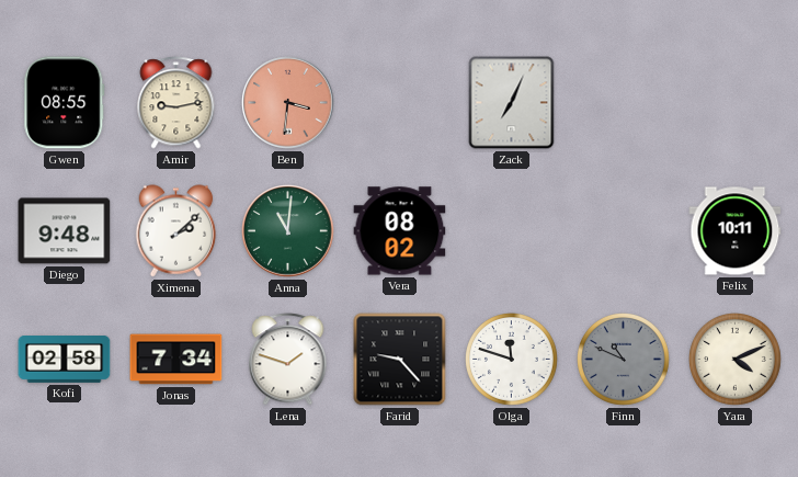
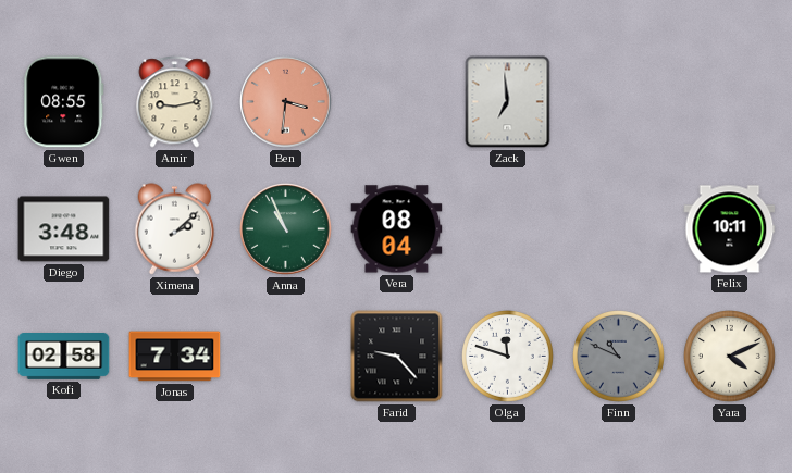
Zack: 7:04 -> 6:59
Diego: 9:48 -> 3:48
Anna: 11:01 -> 10:56
Vera: 08:02 -> 08:04
Lena: 1:48 -> none
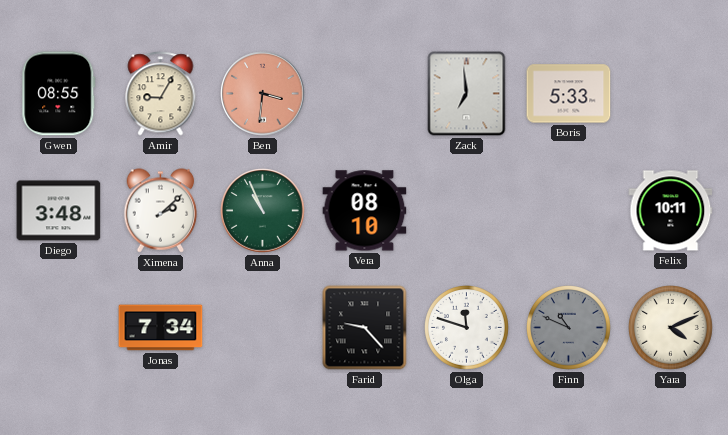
Amir: 9:13 -> 9:05
Boris: none -> 5:33
Vera: 08:04 -> 08:10
Kofi: 02:58 -> none
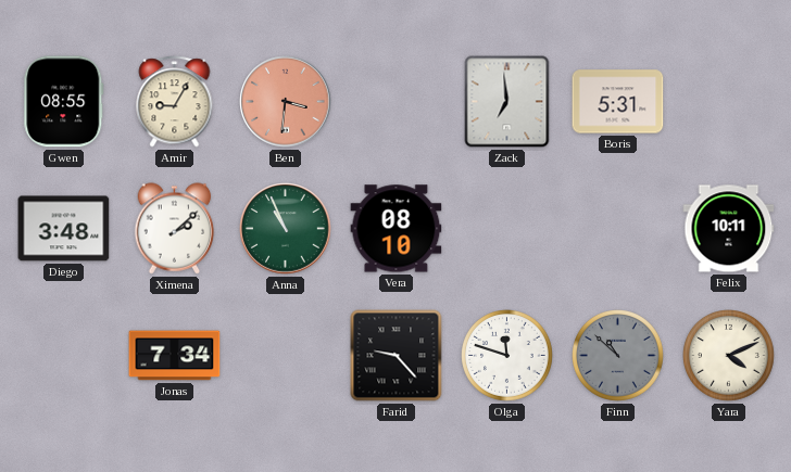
Boris: 5:33 -> 5:31
Finn: 10:49 -> 10:52
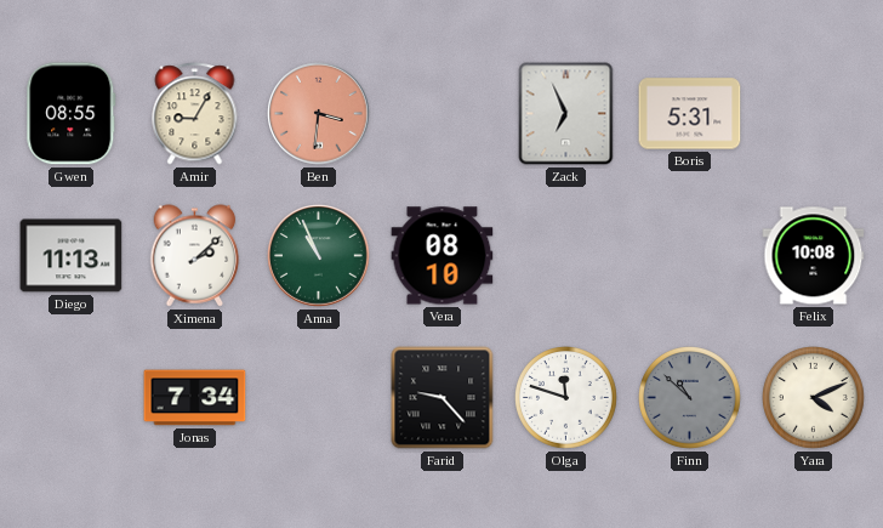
Zack: 6:59 -> 6:56
Diego: 3:48 -> 11:13
Felix: 10:11 -> 10:08
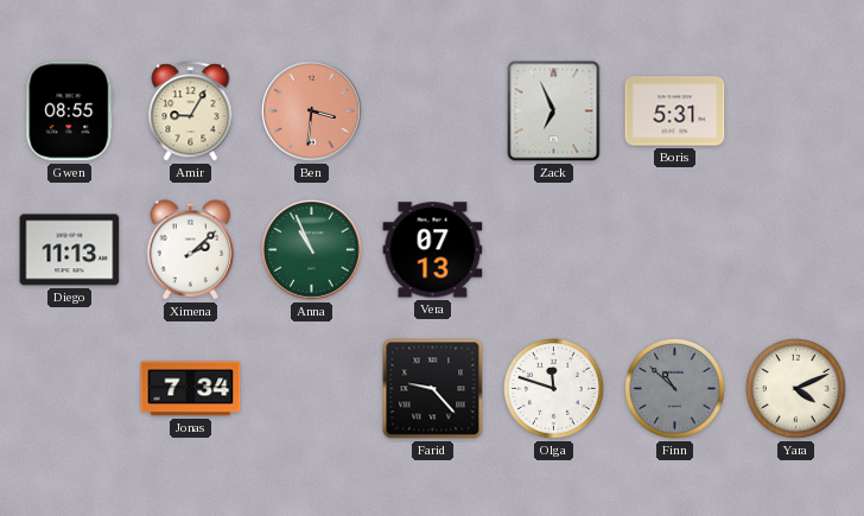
Vera: 08:10 -> 07:13
Felix: 10:08 -> none
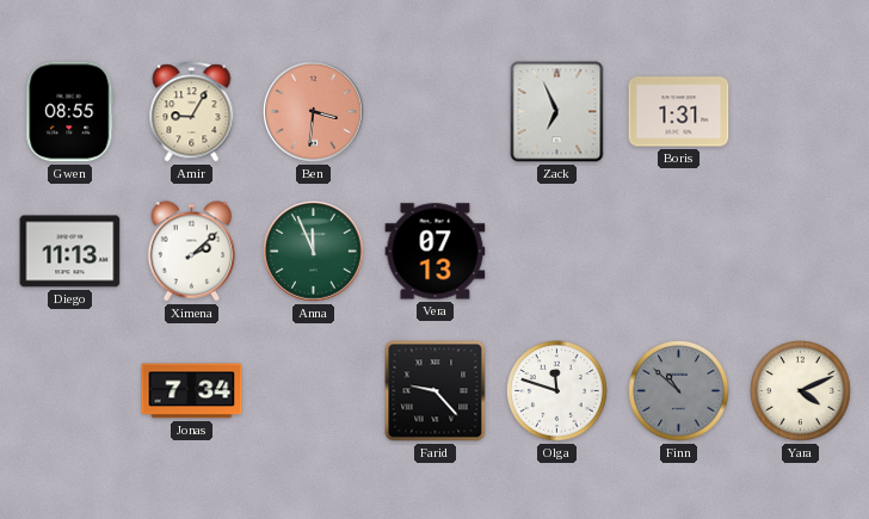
Boris: 5:31 -> 1:31
Anna: 10:56 -> 11:56
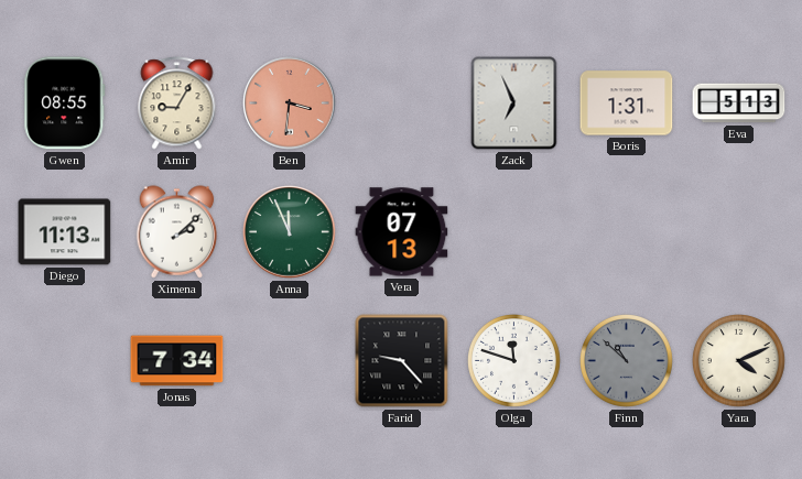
Eva: none -> 5:13
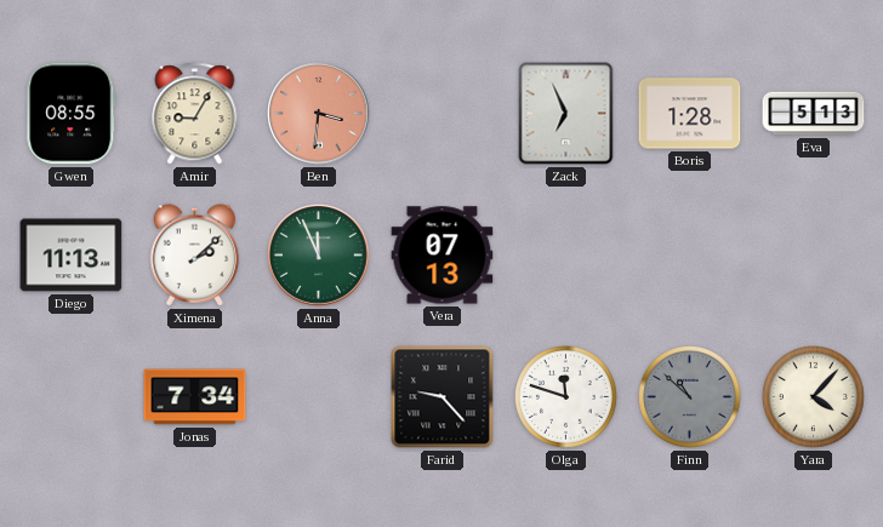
Boris: 1:31 -> 1:28
Yara: 4:11 -> 4:07
